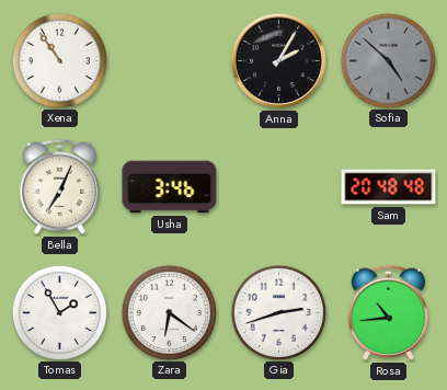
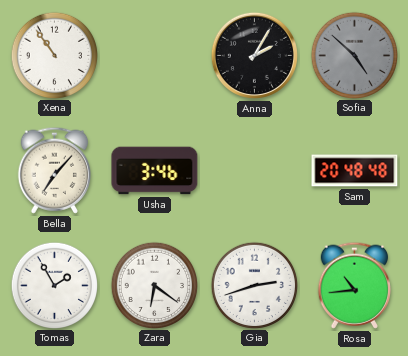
Bella: 7:04 -> 7:07
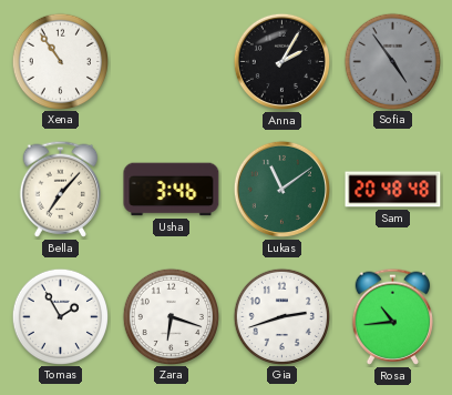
Sofia: 4:52 -> 4:54
Lukas: none -> 11:09
Zara: 6:21 -> 6:18
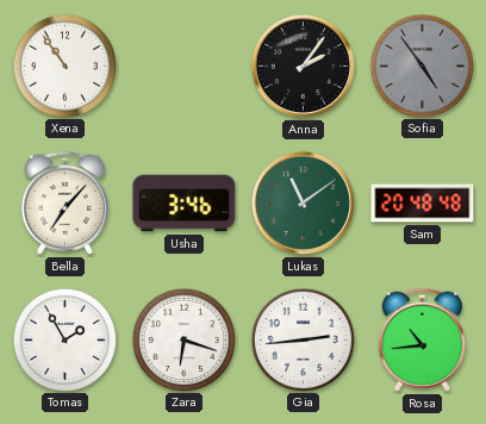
Anna: 2:05 -> 2:06
Gia: 2:42 -> 2:44
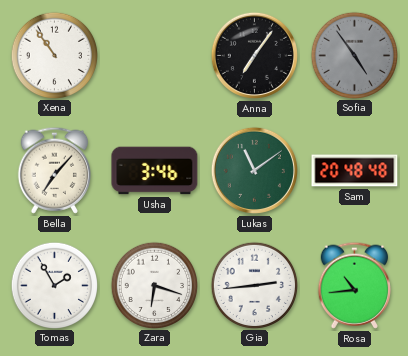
Anna: 2:06 -> 7:06
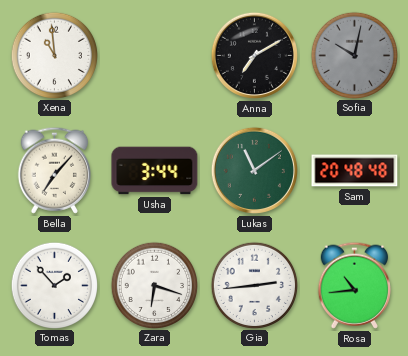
Xena: 10:54 -> 10:59
Anna: 7:06 -> 7:10
Sofia: 4:54 -> 10:02
Usha: 3:46 -> 3:44
Tomas: 1:55 -> 1:53
